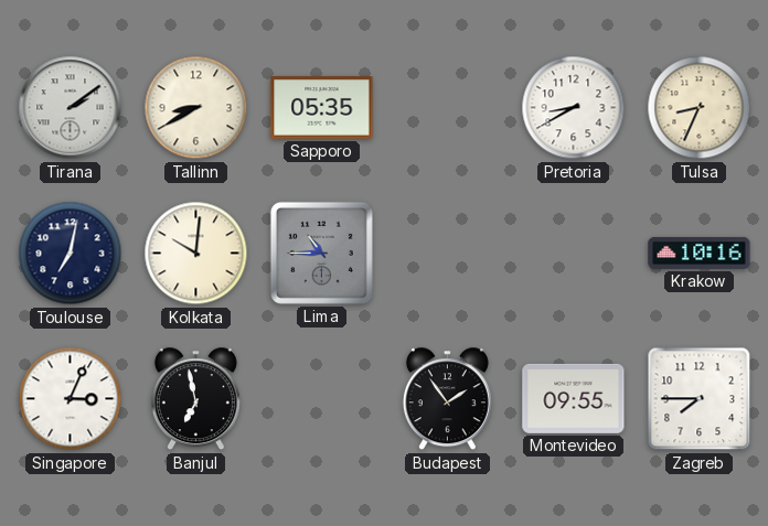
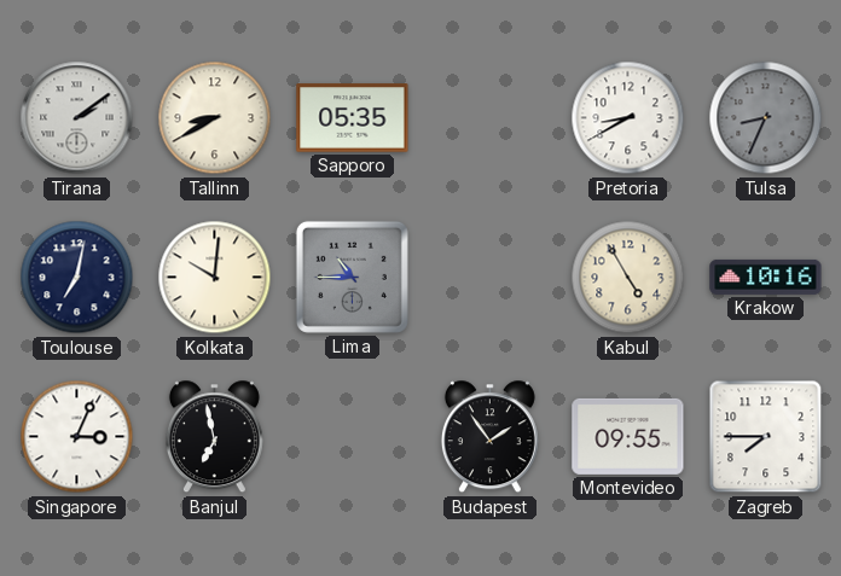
Tulsa dial: cream -> grey
Kabul: none -> 4:55
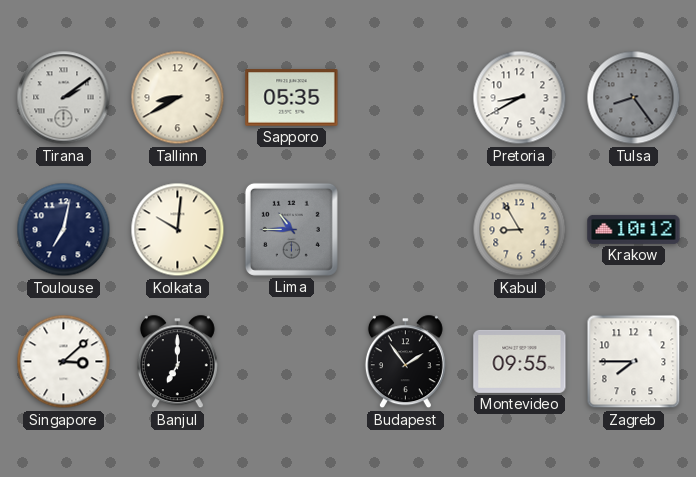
Tulsa: 8:34 -> 8:24
Kabul: 4:55 -> 8:55
Krakow: 10:16 -> 10:12
Singapore: 3:04 -> 3:08
Banjul: 6:58 -> 7:00
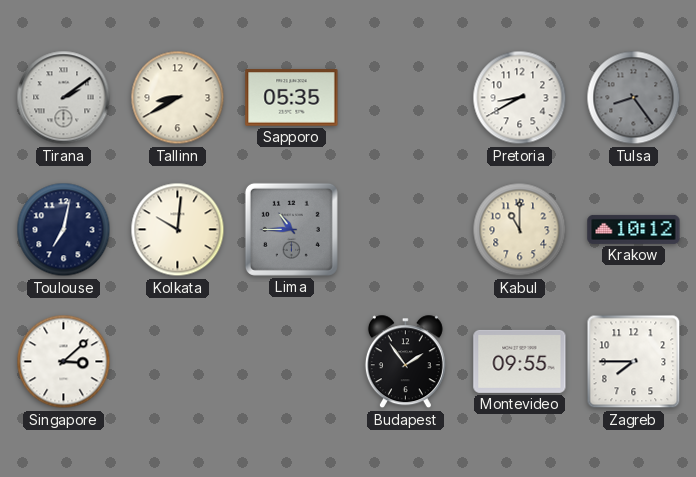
Kabul: 8:55 -> 11:00
Banjul: 7:00 -> none
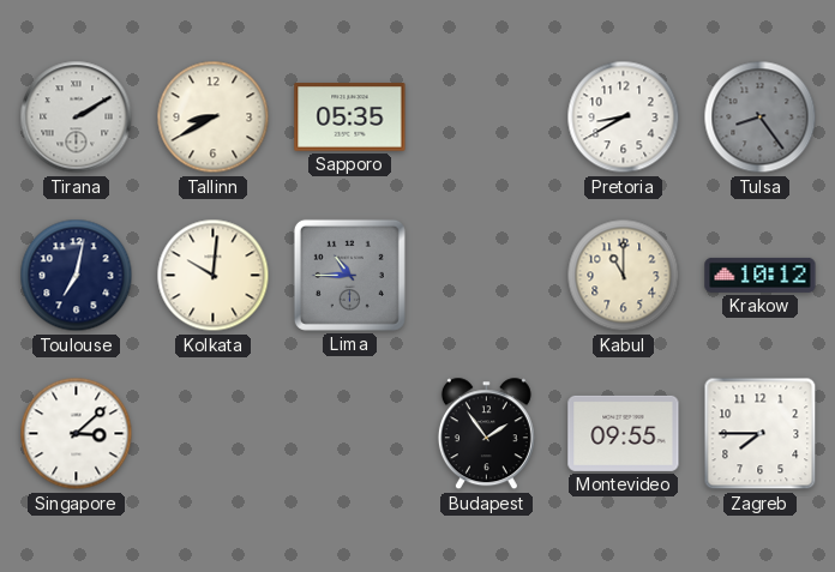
Tirana: 2:09 -> 2:10
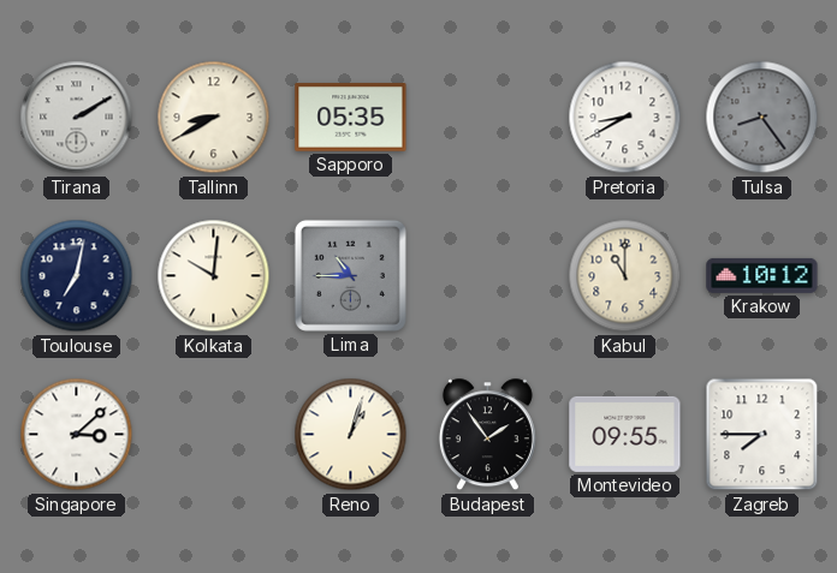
Reno: none -> 1:03
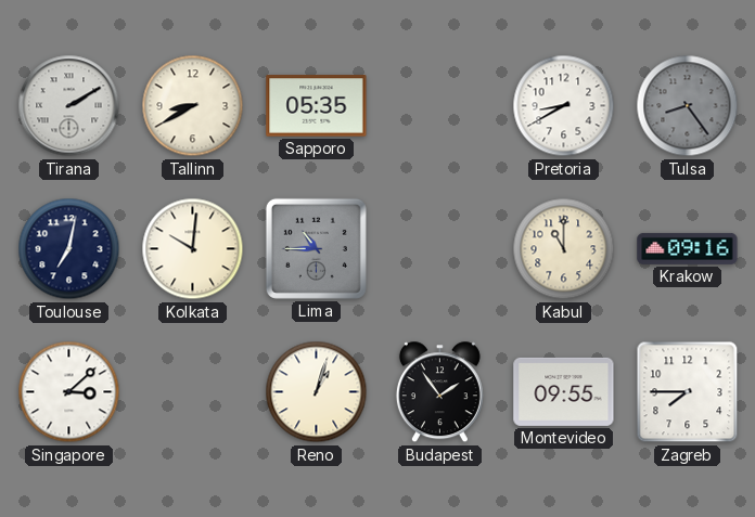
Krakow: 10:12 -> 09:16
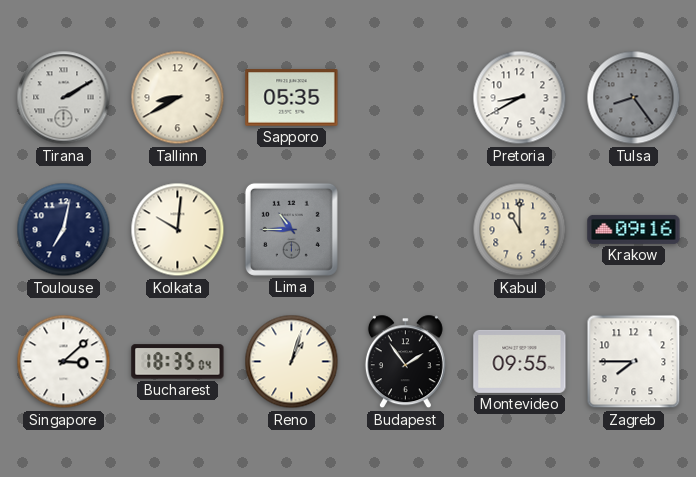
Bucharest: none -> 18:35
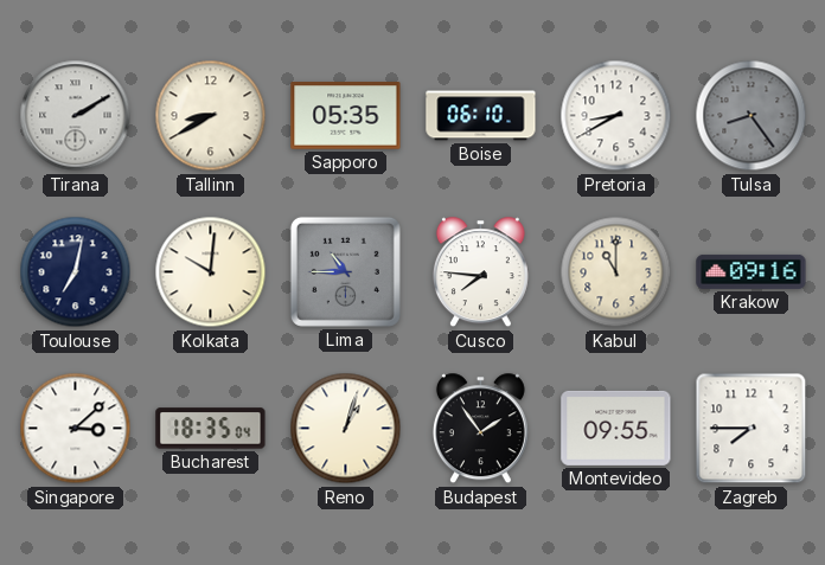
Boise: none -> 06:10
Cusco: none -> 7:46
